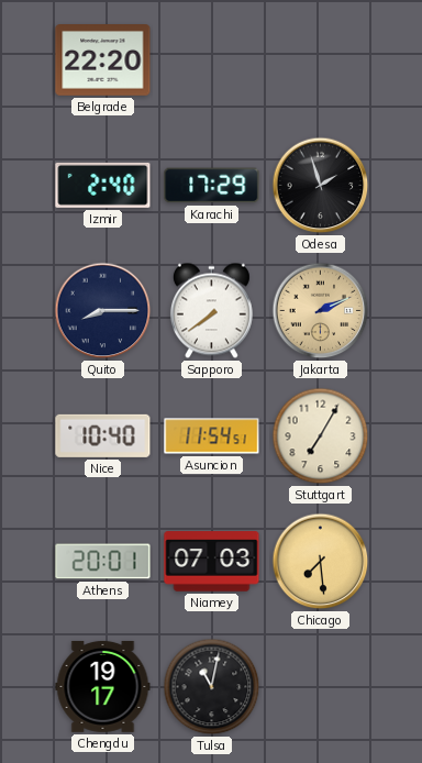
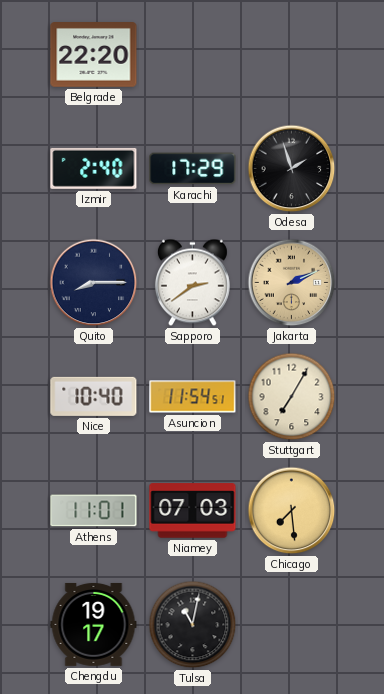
Sapporo: 7:39 -> 2:39
Athens: 20:01 -> 11:01
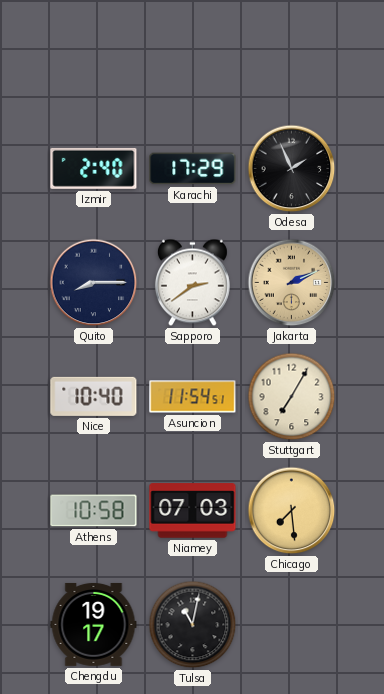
Belgrade: 22:20 -> none
Odesa: 1:57 -> 1:56
Athens: 11:01 -> 10:58
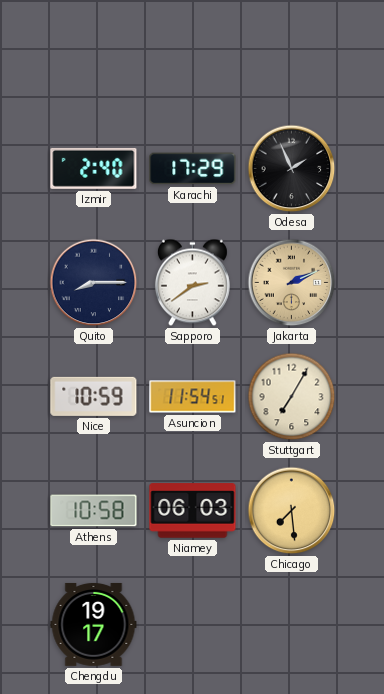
Nice: 10:40 -> 10:59
Niamey: 07:03 -> 06:03
Tulsa: 11:02 -> none
